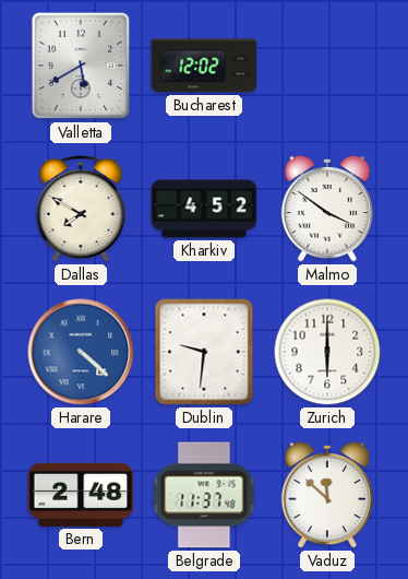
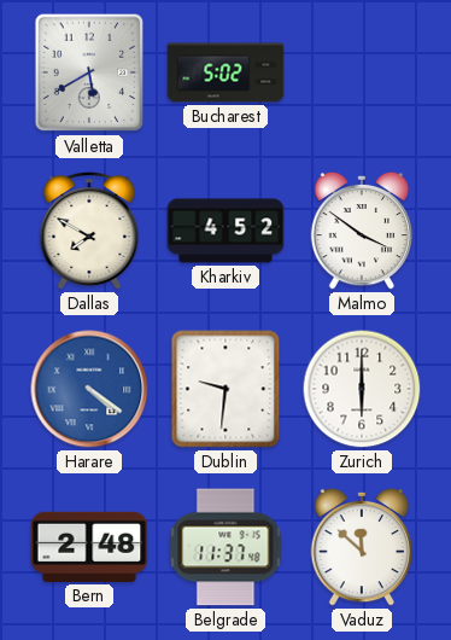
Bucharest: 12:02 -> 5:02
Harare: 4:22 -> 4:21
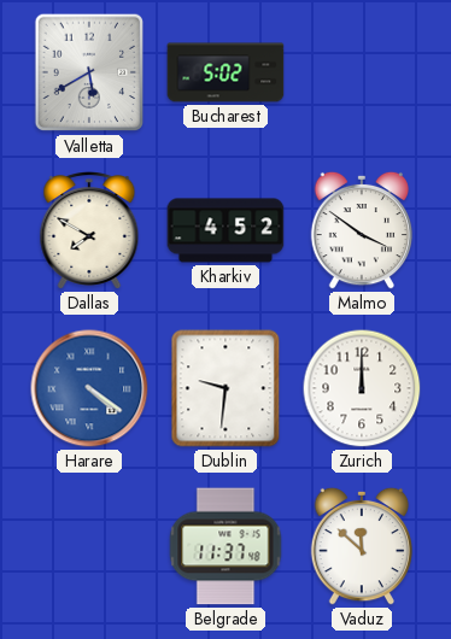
Zurich: 6:00 -> 12:00
Bern: 2:48 -> none
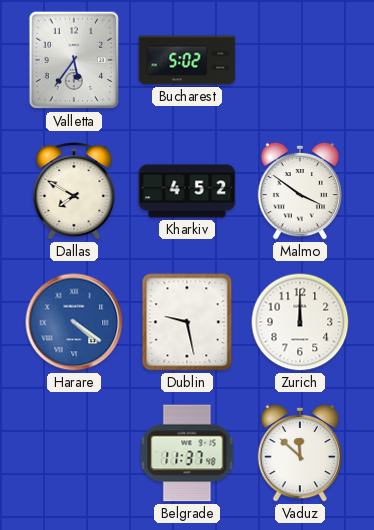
Valletta: 5:40 -> 5:36
Dublin: 9:31 -> 9:28
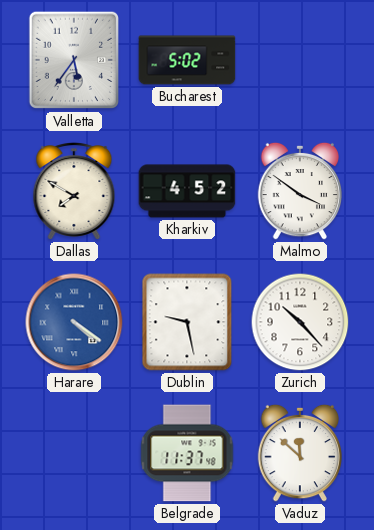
Zurich: 12:00 -> 10:23
